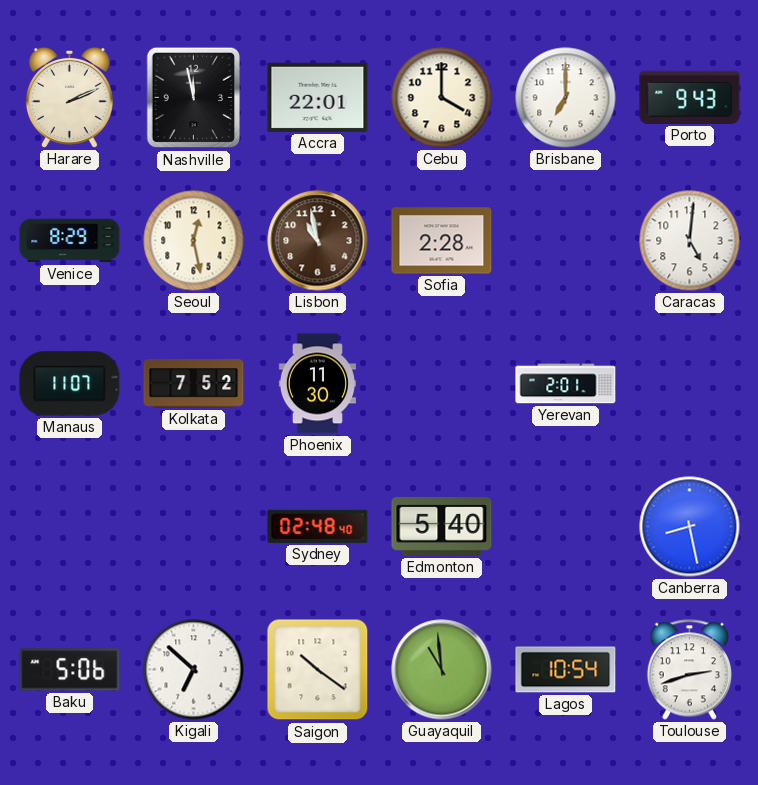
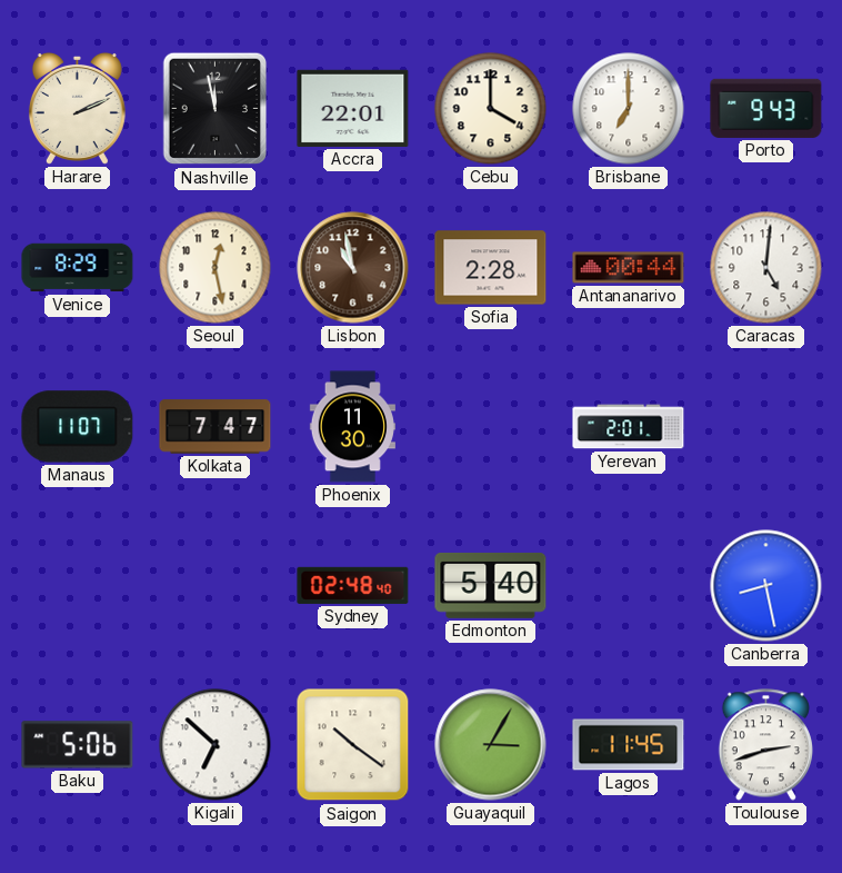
Antananarivo: none -> 00:44
Kolkata: 7:52 -> 7:47
Guayaquil: 10:59 -> 3:05
Lagos: 10:54 -> 11:45
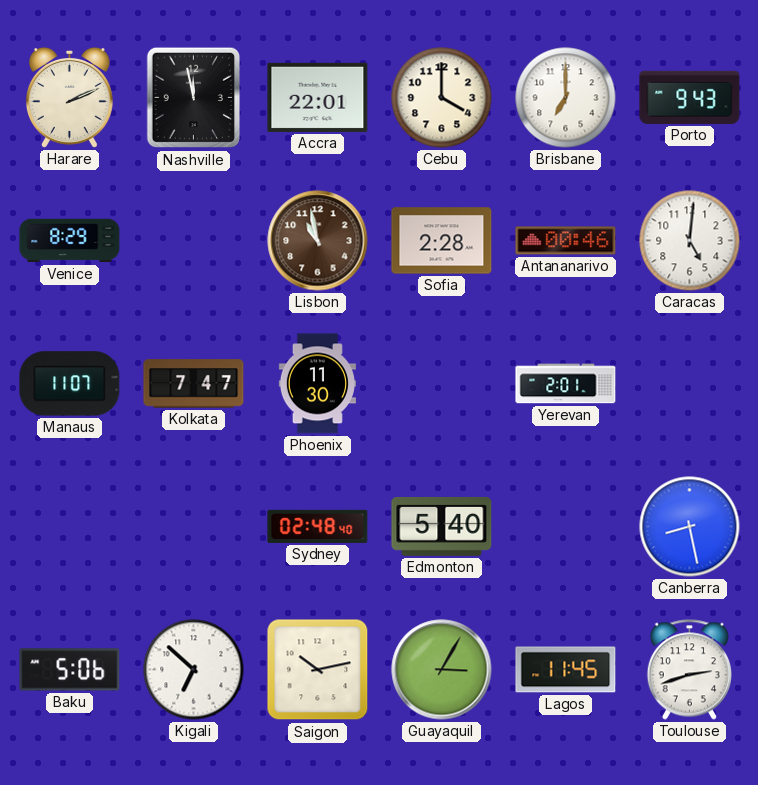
Seoul: 12:28 -> none
Antananarivo: 00:44 -> 00:46
Saigon: 10:21 -> 10:13
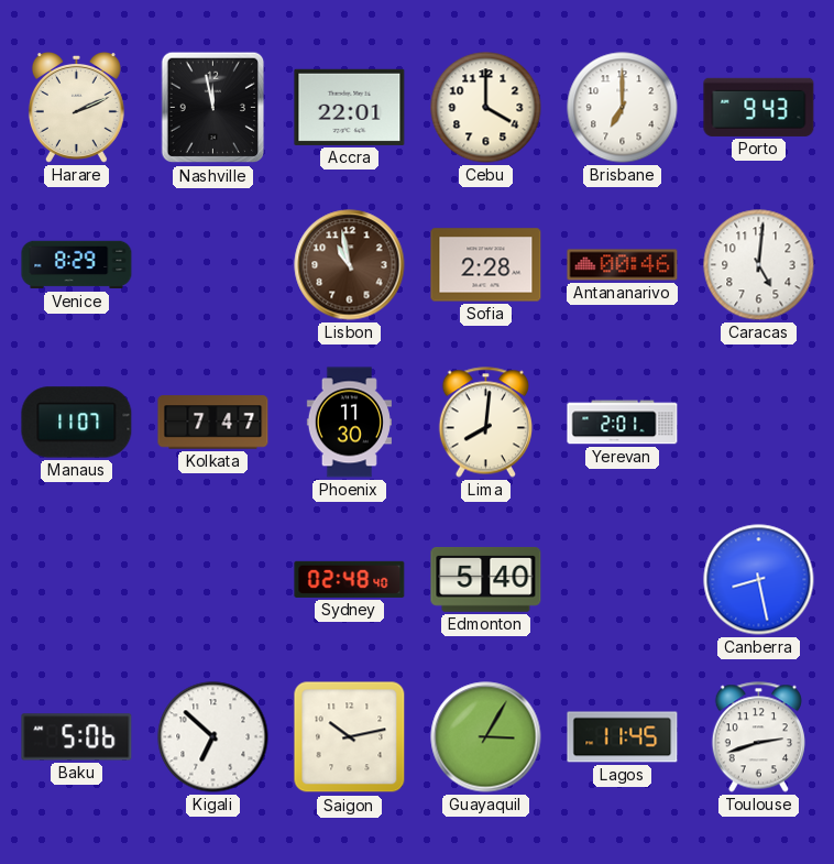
Lima: none -> 8:01
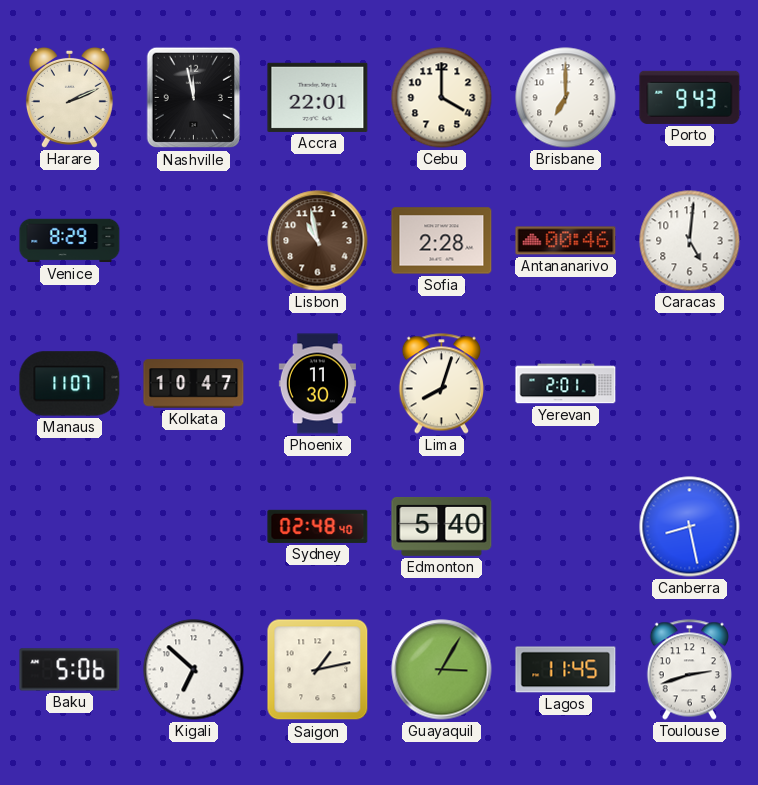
Kolkata: 7:47 -> 10:47
Lima: 8:01 -> 8:03
Saigon: 10:13 -> 1:13
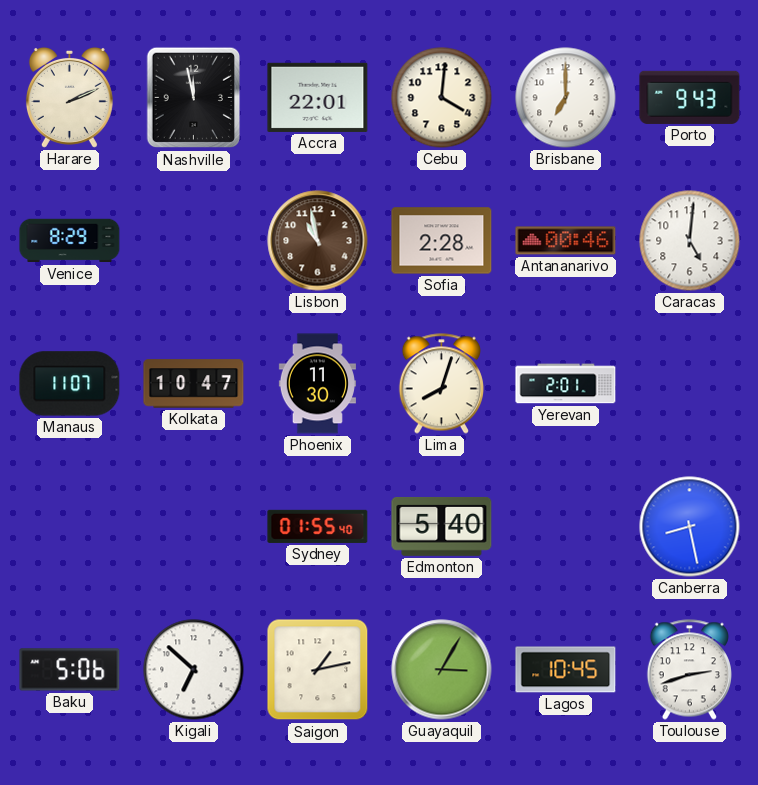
Cebu: 4:00 -> 4:01
Sydney: 02:48 -> 01:55
Lagos: 11:45 -> 10:45
